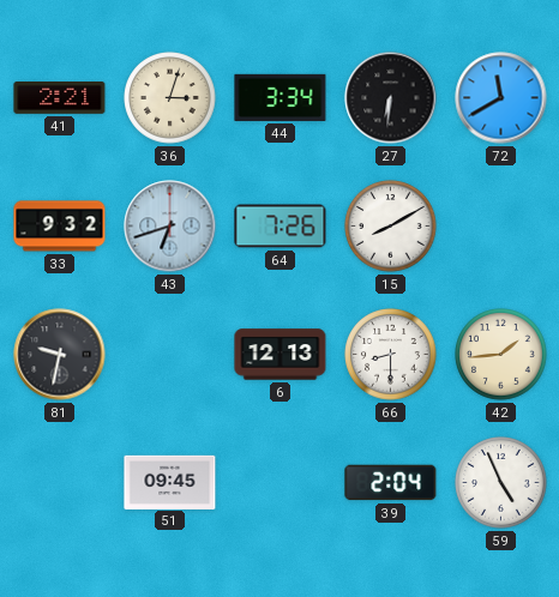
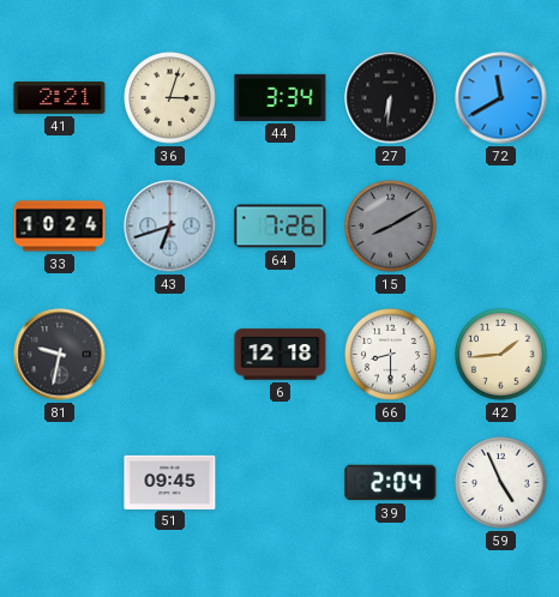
33: 9:32 -> 10:24
15 dial: white -> grey
6: 12:13 -> 12:18
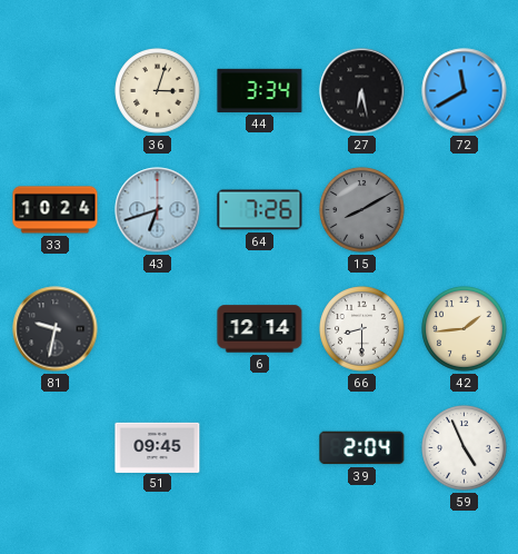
41: 2:21 -> none
27: 6:31 -> 6:28
6: 12:18 -> 12:14
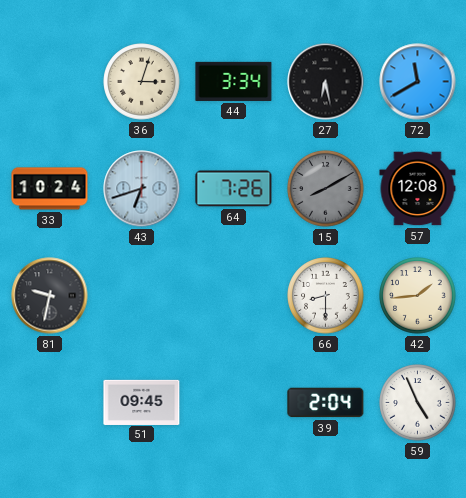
57: none -> 12:08
6: 12:14 -> none
